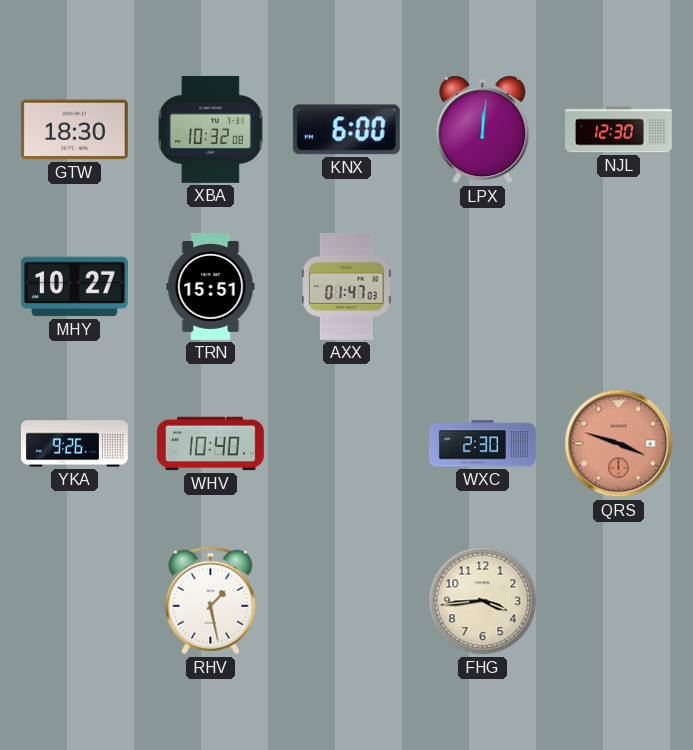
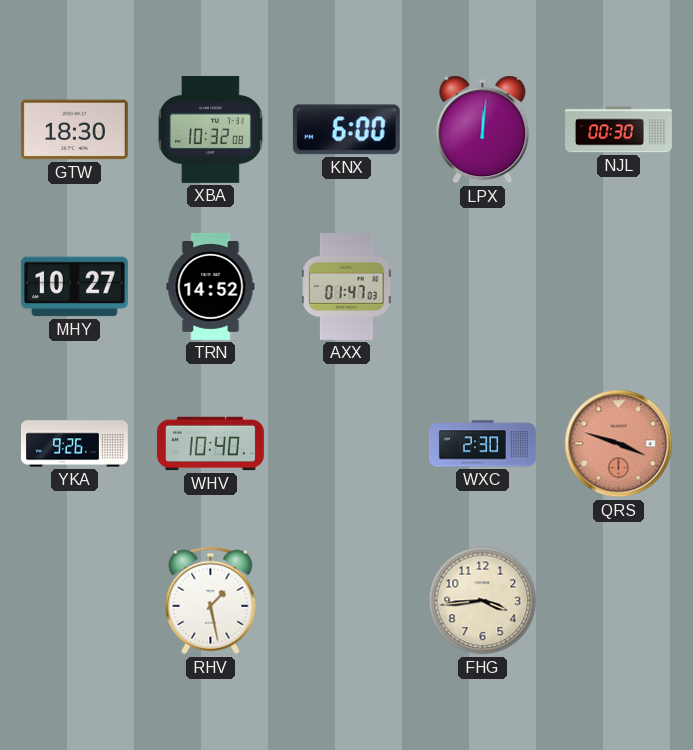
NJL: 12:30 -> 00:30
TRN: 15:51 -> 14:52
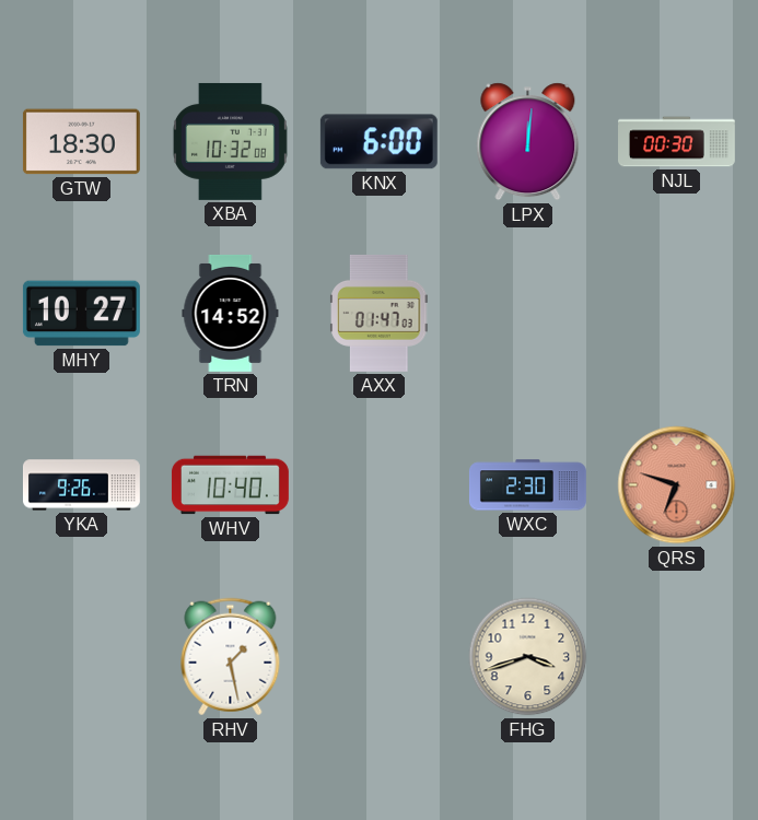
QRS: 3:48 -> 6:48
FHG: 3:44 -> 3:42
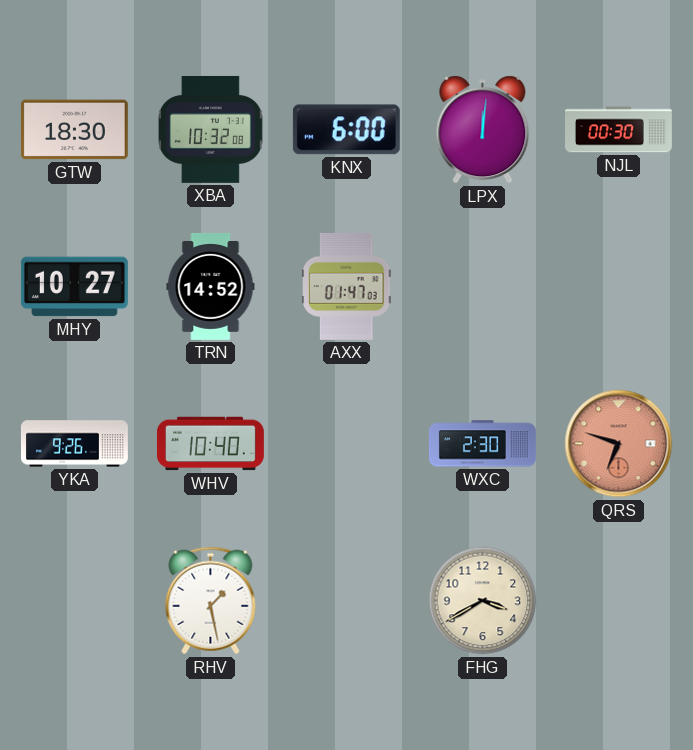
FHG: 3:42 -> 3:40
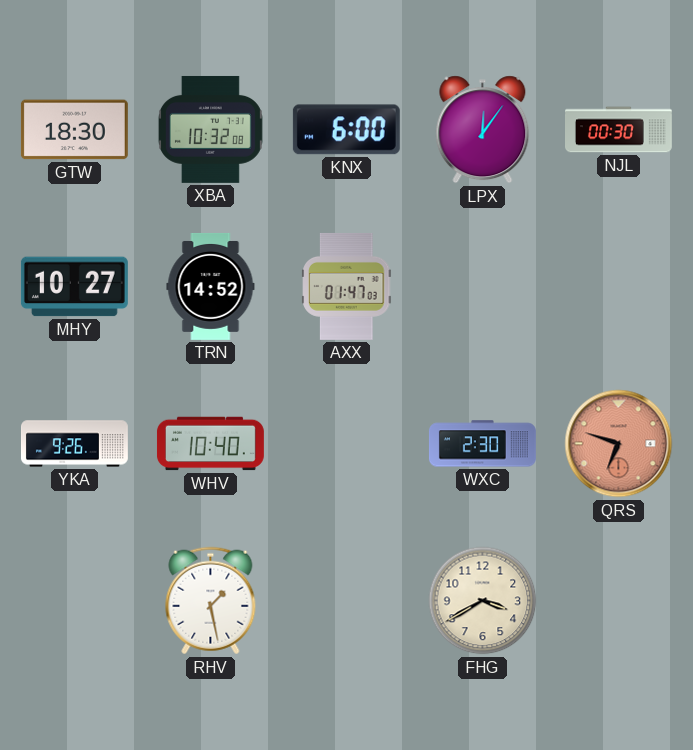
LPX: 12:01 -> 12:06
